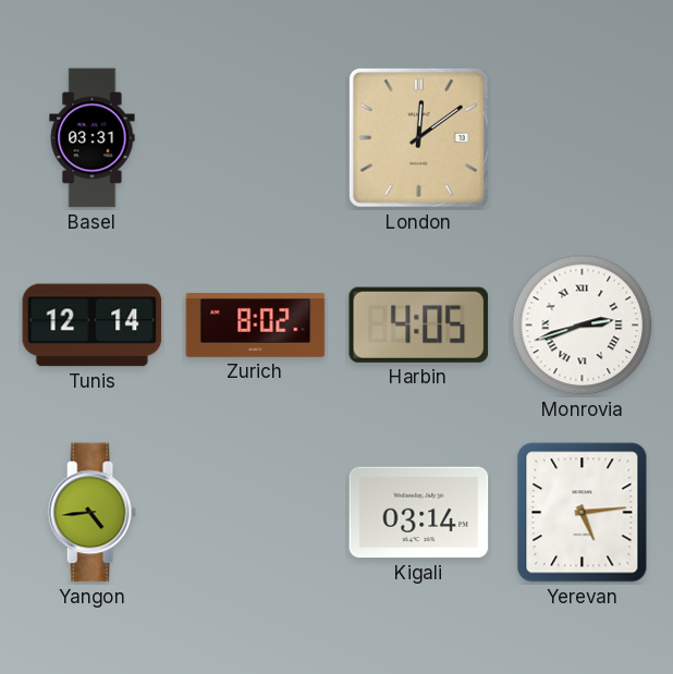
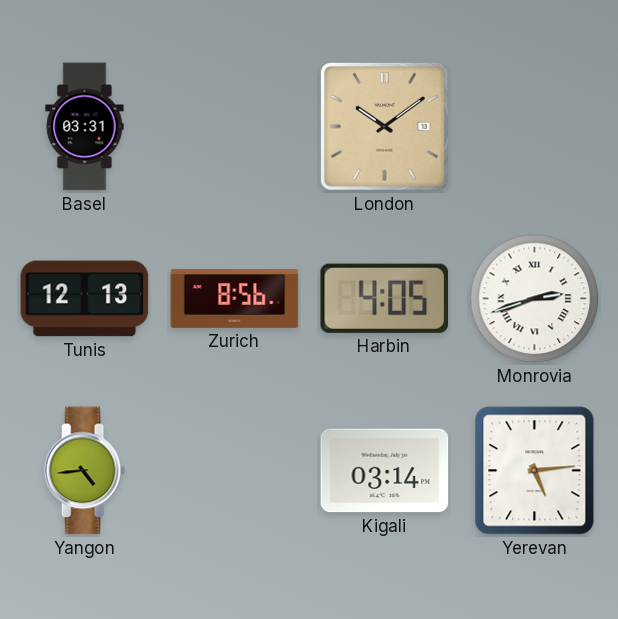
London: 12:09 -> 10:09
Tunis: 12:14 -> 12:13
Zurich: 8:02 -> 8:56
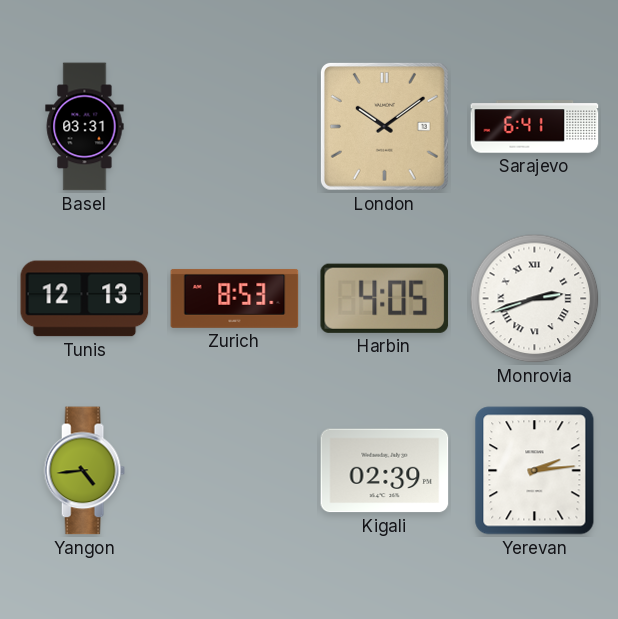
Sarajevo: none -> 6:41
Zurich: 8:56 -> 8:53
Kigali: 03:14 -> 02:39
Yerevan: 5:14 -> 2:14
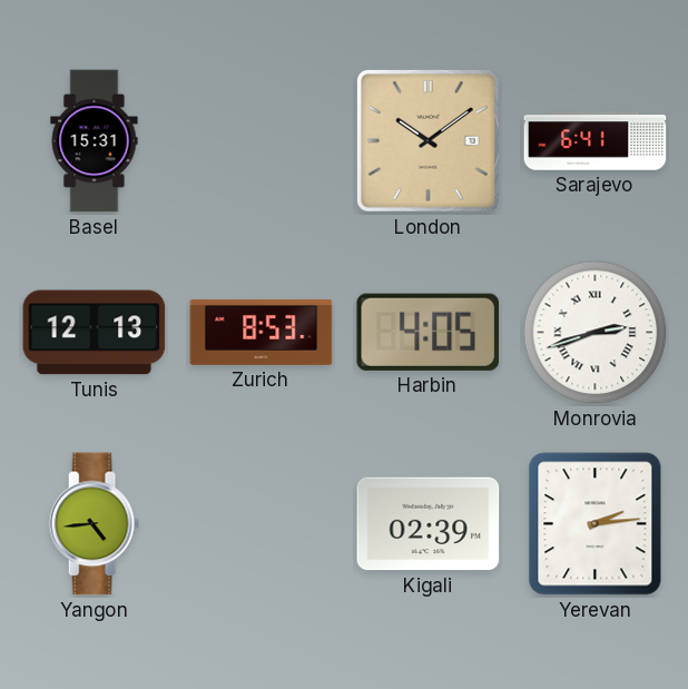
Basel: 03:31 -> 15:31
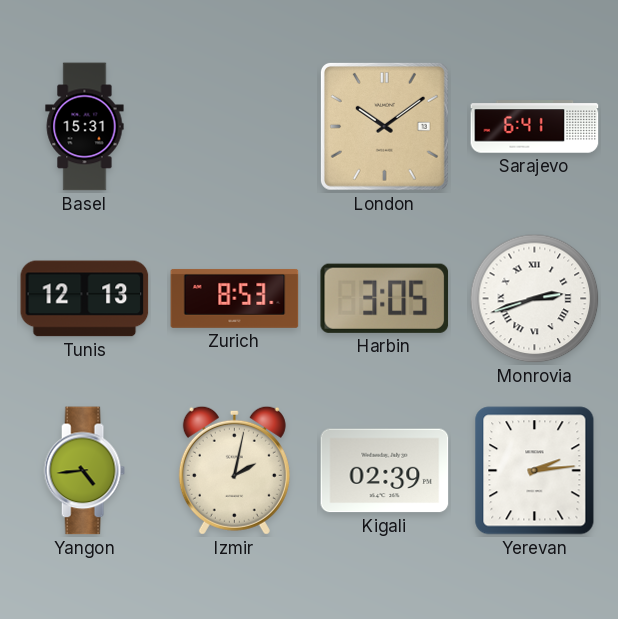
Harbin: 4:05 -> 3:05
Izmir: none -> 2:02
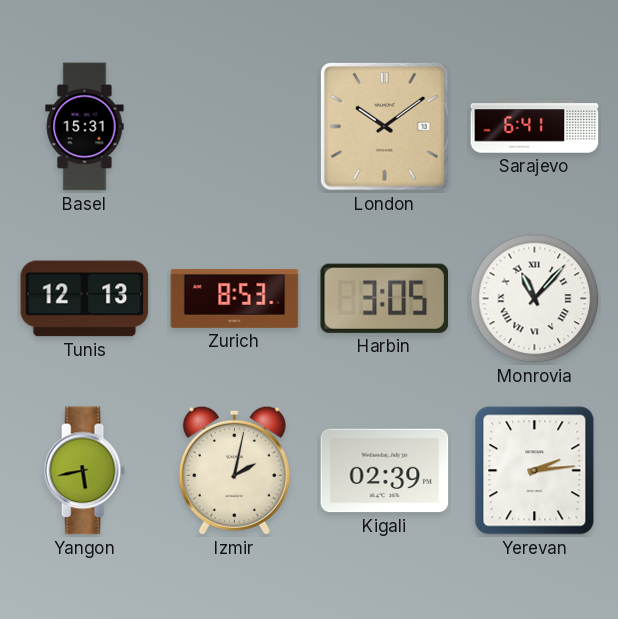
Monrovia: 2:42 -> 11:07
Yangon: 4:44 -> 5:43
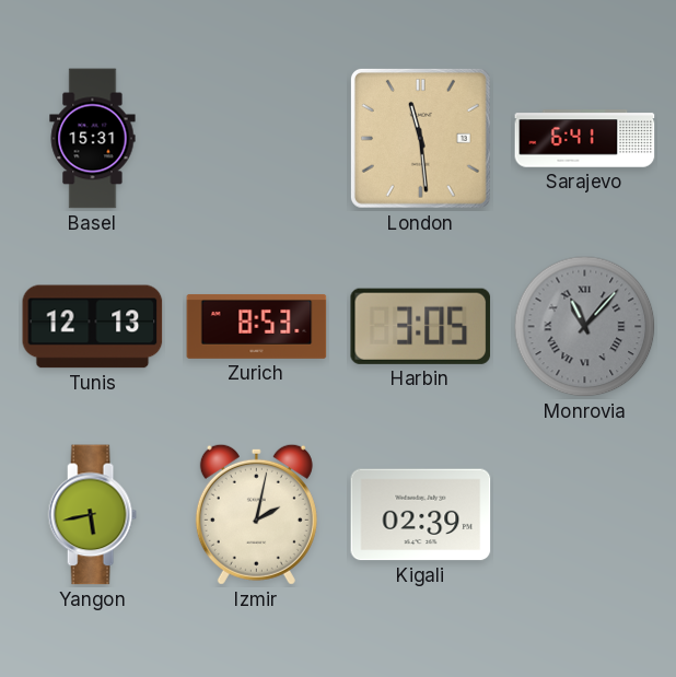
London: 10:09 -> 11:29
Monrovia dial: white -> grey
Yerevan: 2:14 -> none
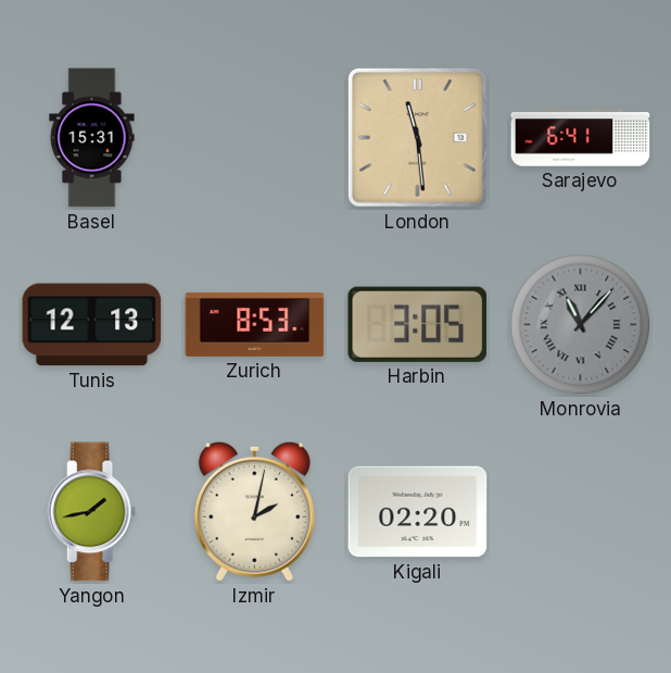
Yangon: 5:43 -> 1:43
Kigali: 02:39 -> 02:20
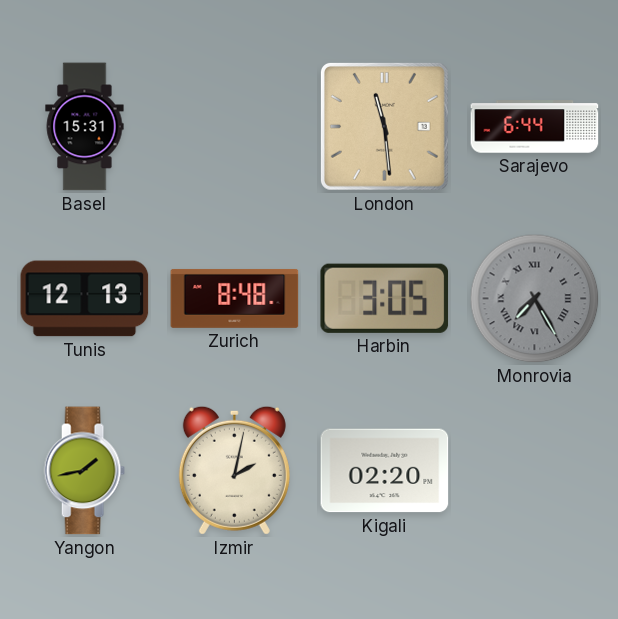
Sarajevo: 6:41 -> 6:44
Zurich: 8:53 -> 8:48
Monrovia: 11:07 -> 7:25
